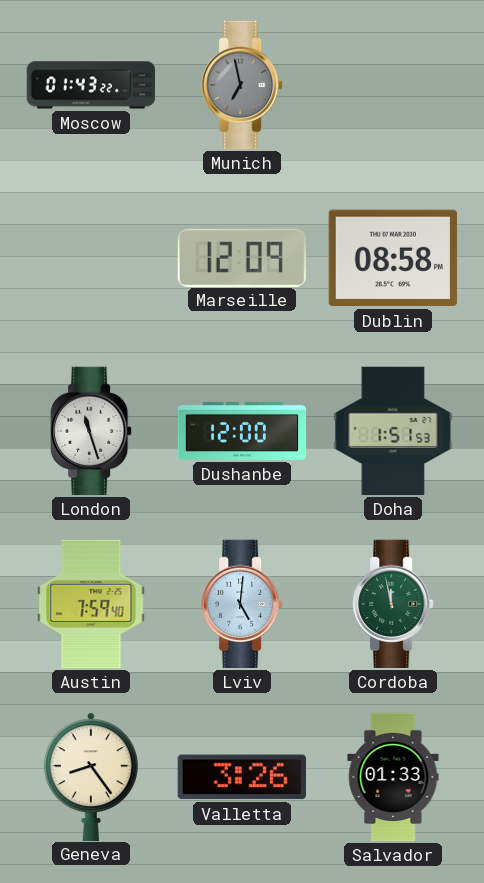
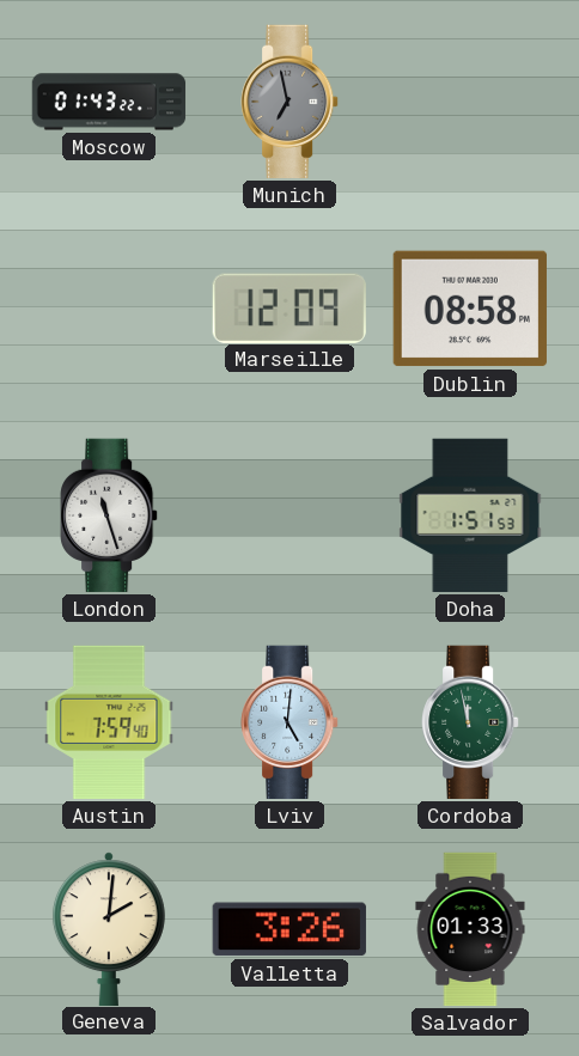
Dushanbe: 12:00 -> none
Geneva: 8:24 -> 2:01
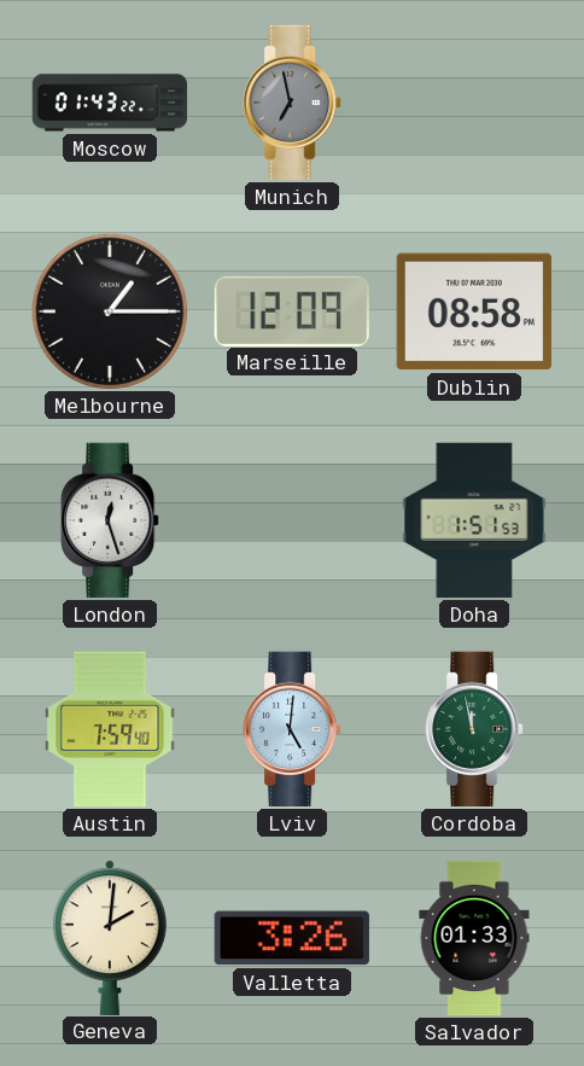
Melbourne: none -> 1:15
London: 11:27 -> 12:27
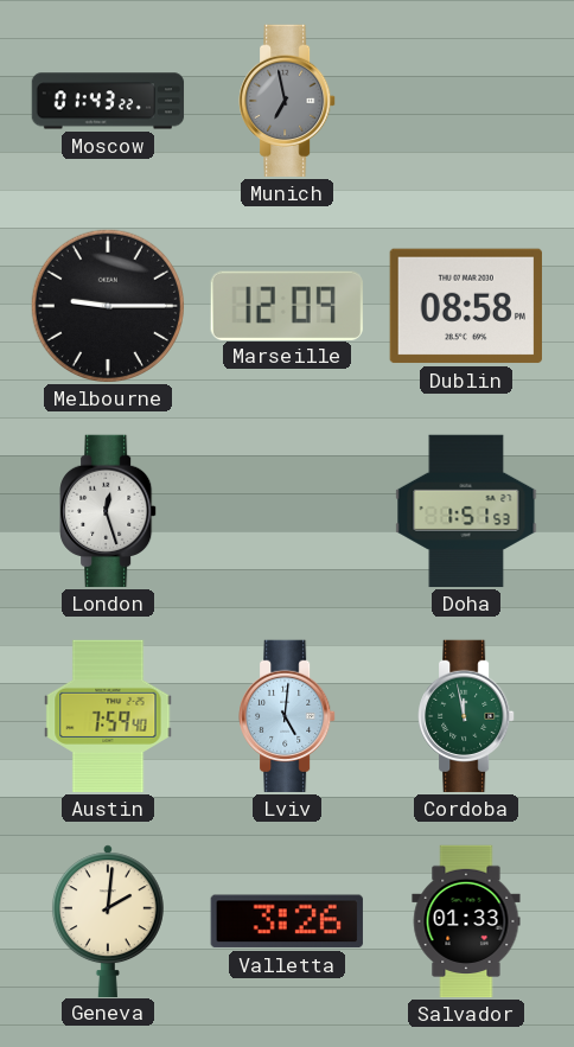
Melbourne: 1:15 -> 9:15
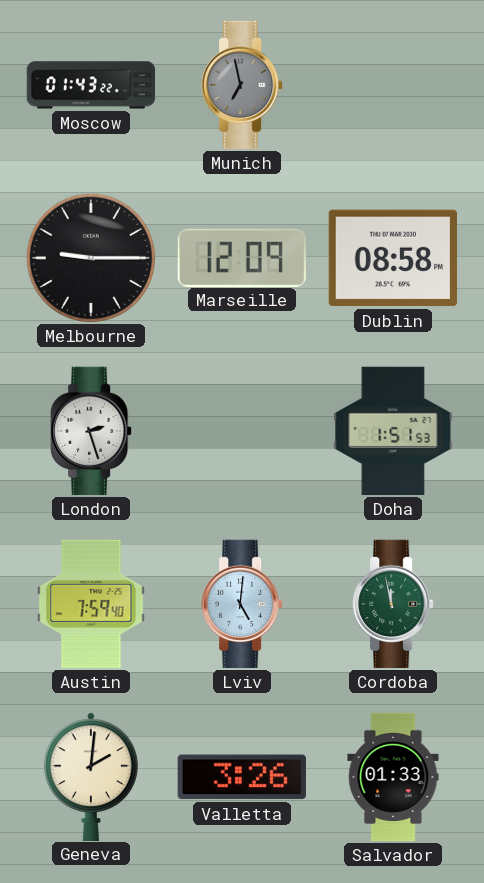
London: 12:27 -> 2:27
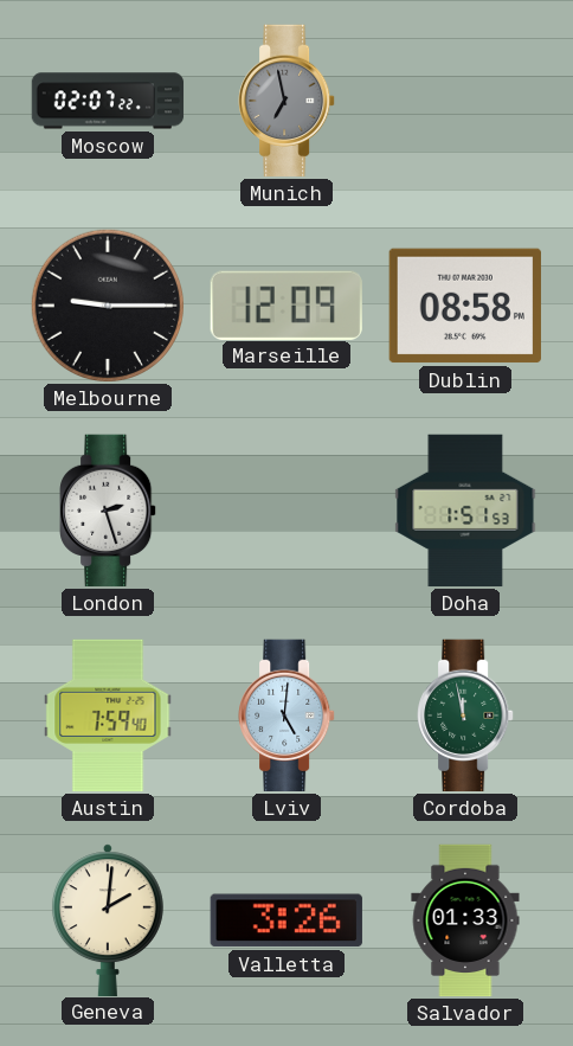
Moscow: 01:43 -> 02:07
